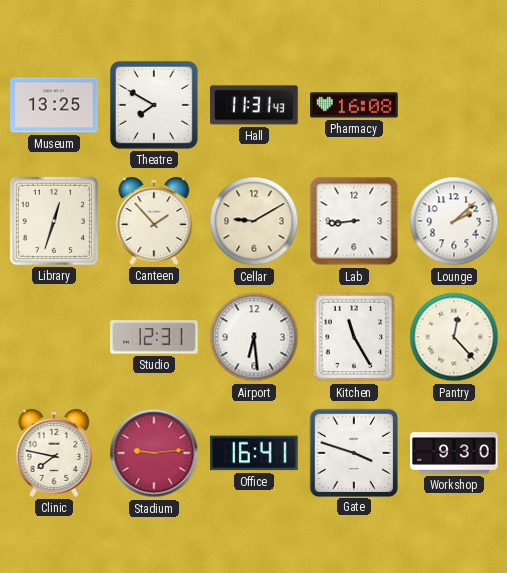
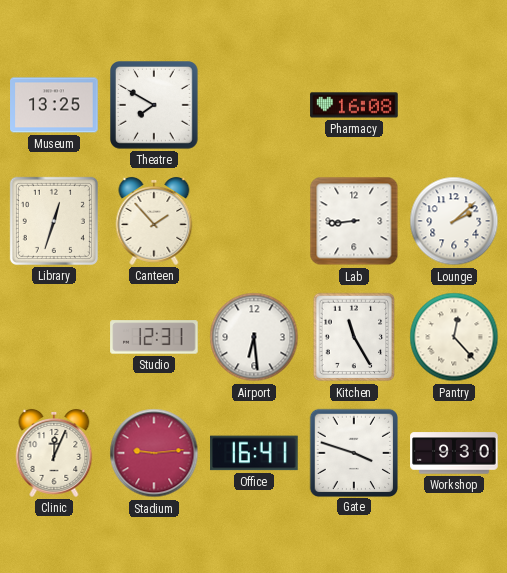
Hall: 11:31 -> none
Cellar: 9:10 -> none
Clinic: 7:47 -> 12:04
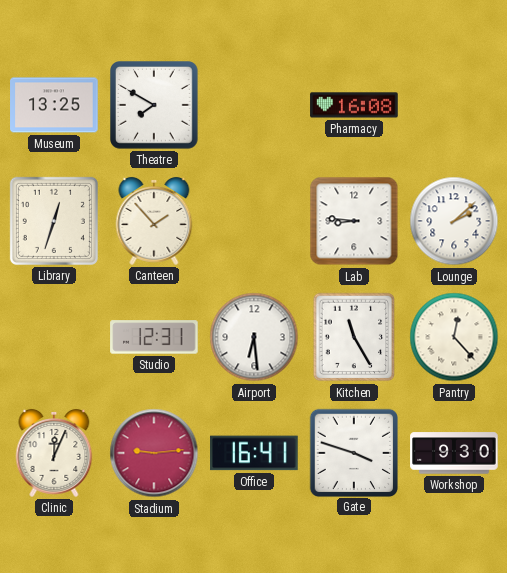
Lab: 8:44 -> 8:46
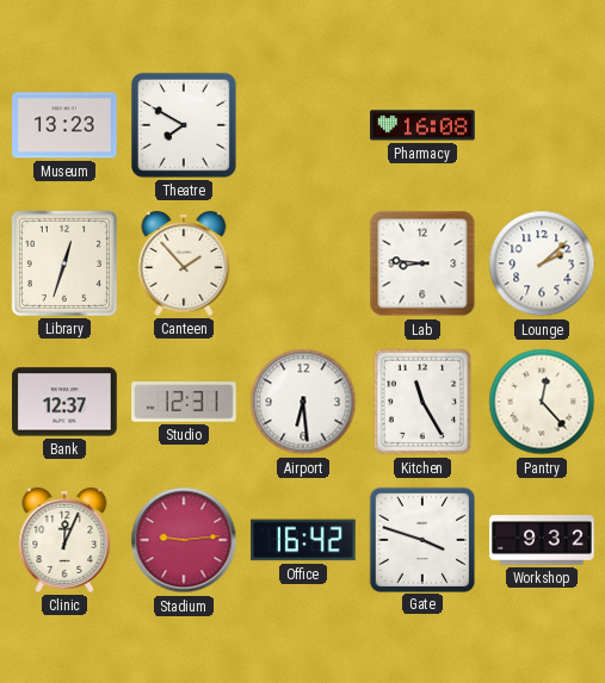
Museum: 13:25 -> 13:23
Bank: none -> 12:37
Office: 16:41 -> 16:42
Workshop: 9:30 -> 9:32
